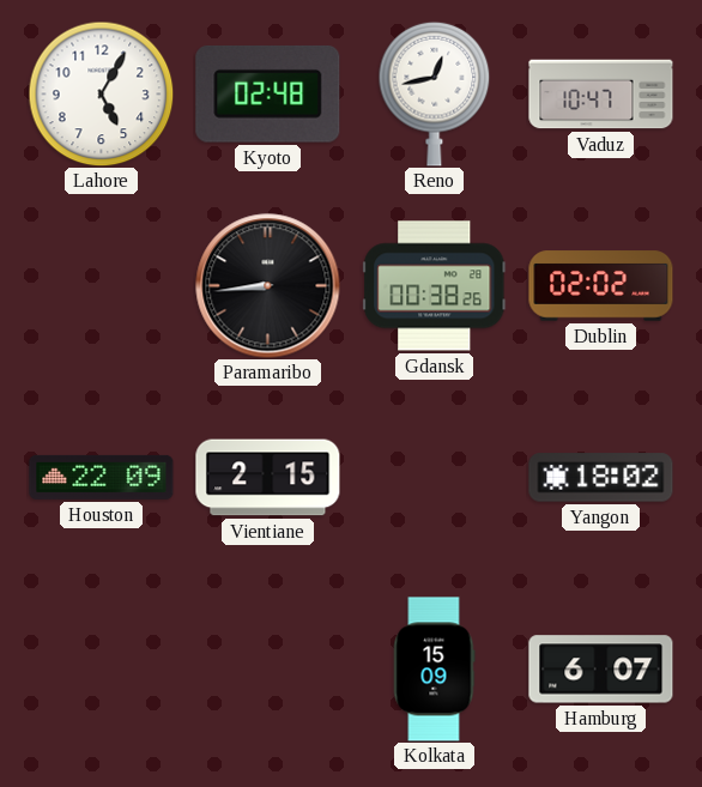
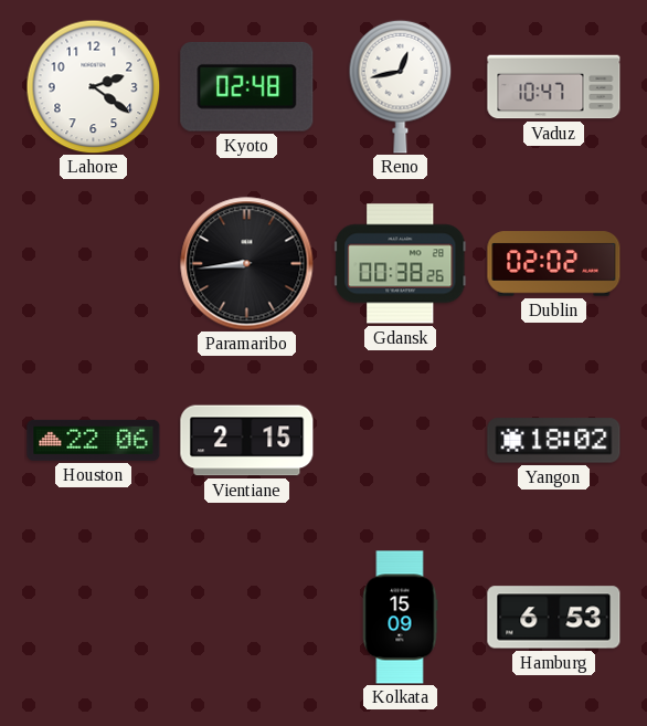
Lahore: 5:05 -> 2:21
Houston: 22:09 -> 22:06
Hamburg: 6:07 -> 6:53
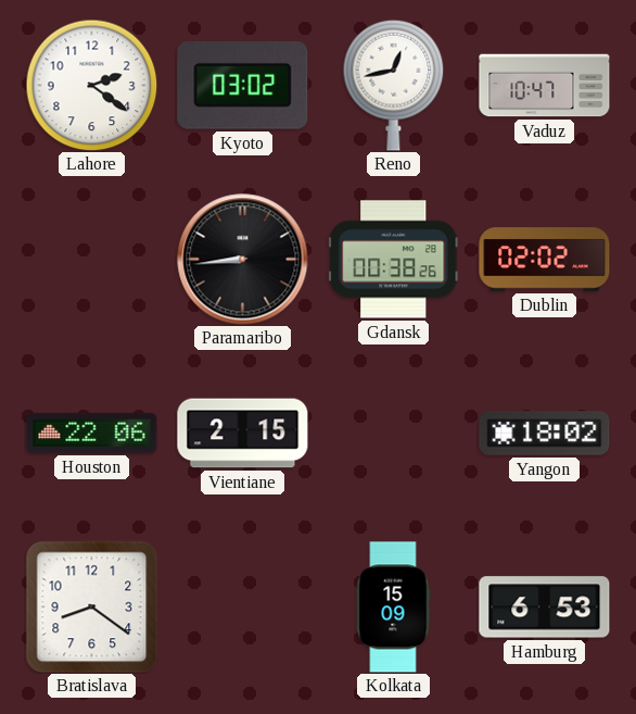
Kyoto: 02:48 -> 03:02
Bratislava: none -> 8:21
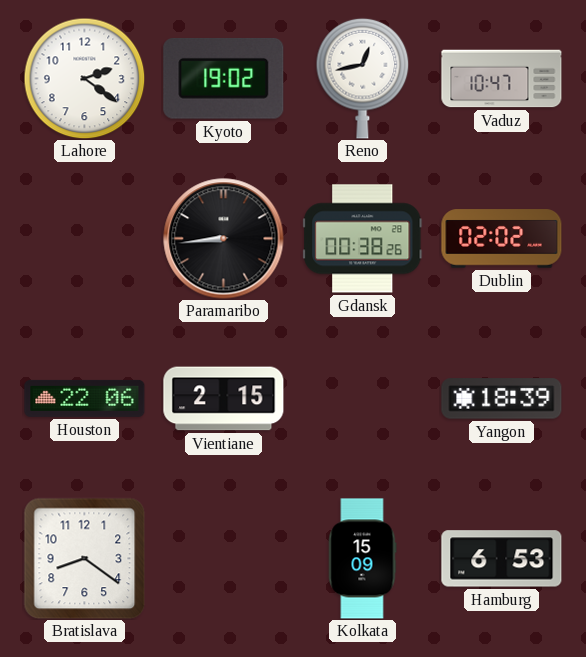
Kyoto: 03:02 -> 19:02
Yangon: 18:02 -> 18:39
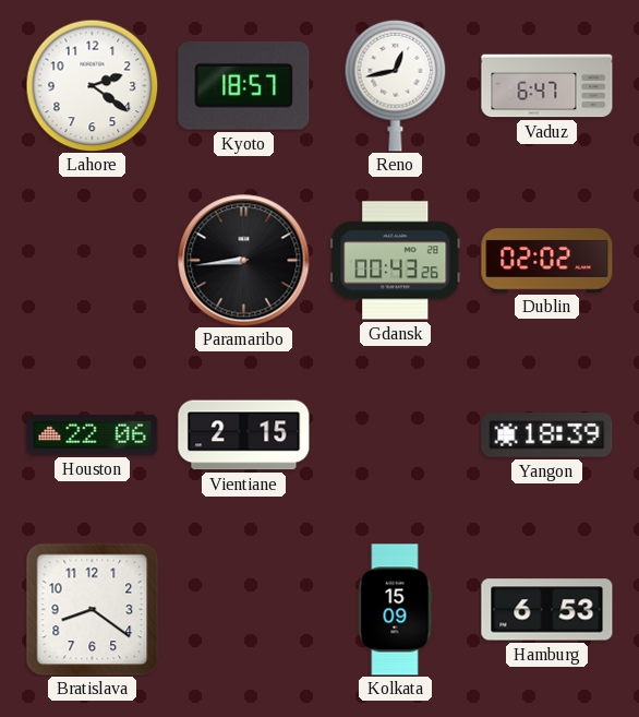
Kyoto: 19:02 -> 18:57
Vaduz: 10:47 -> 6:47
Gdansk: 00:38 -> 00:43
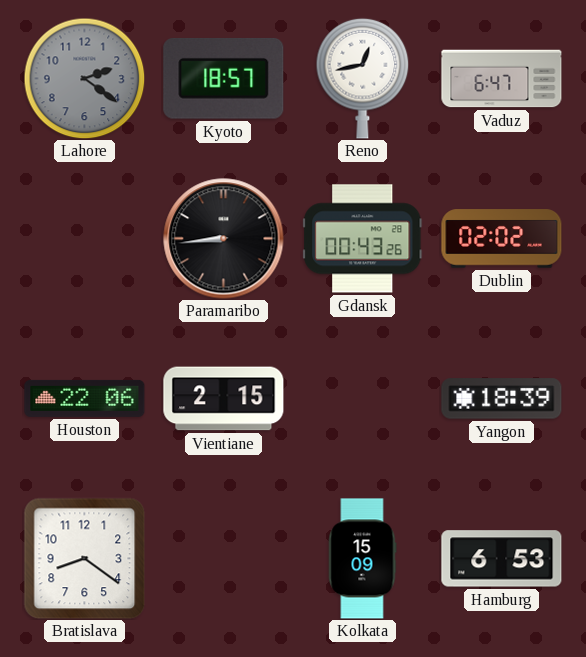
Lahore dial: white -> grey
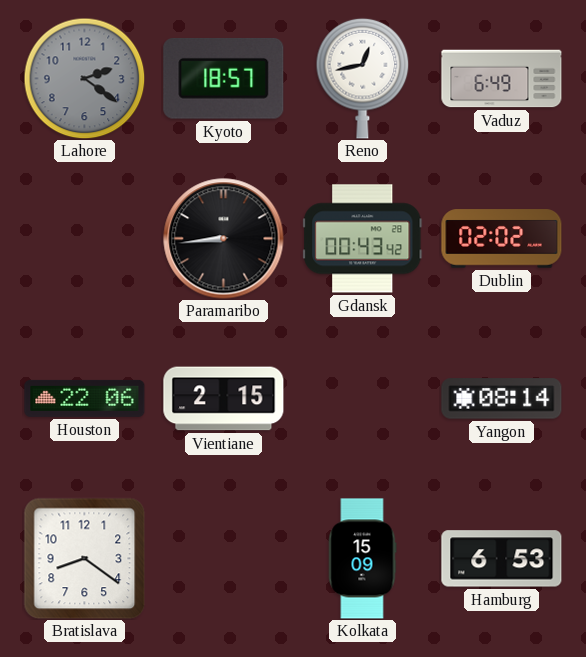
Vaduz: 6:47 -> 6:49
Gdansk: 00:43:26 -> 00:43:42
Yangon: 18:39 -> 08:14
